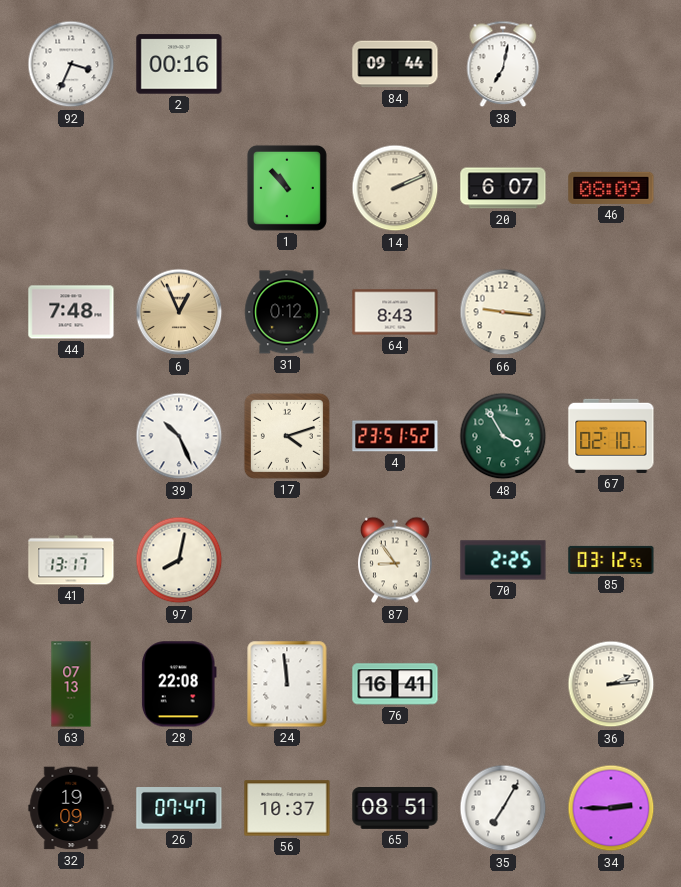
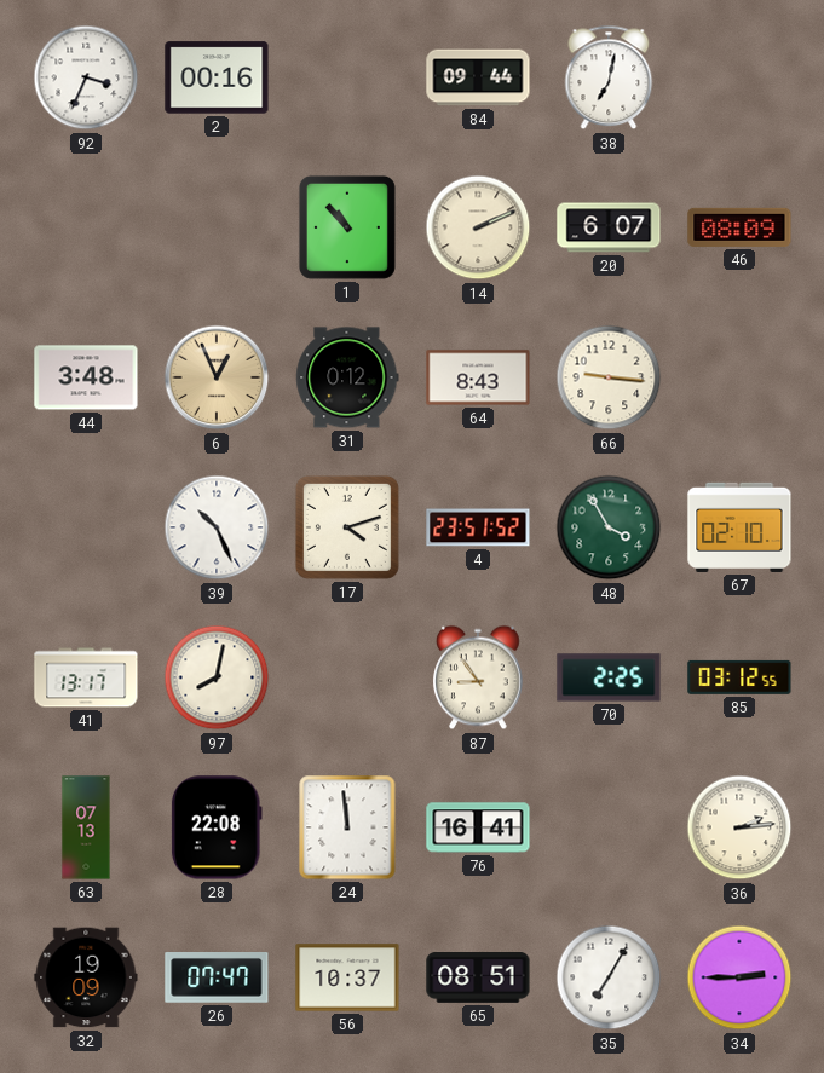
44: 7:48 -> 3:48
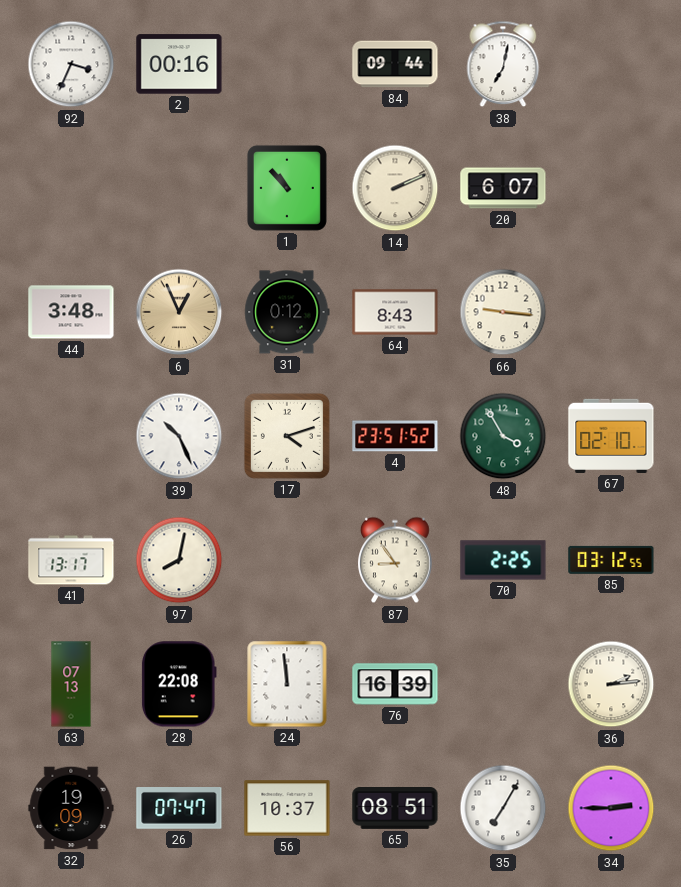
46: 08:09 -> none
76: 16:41 -> 16:39
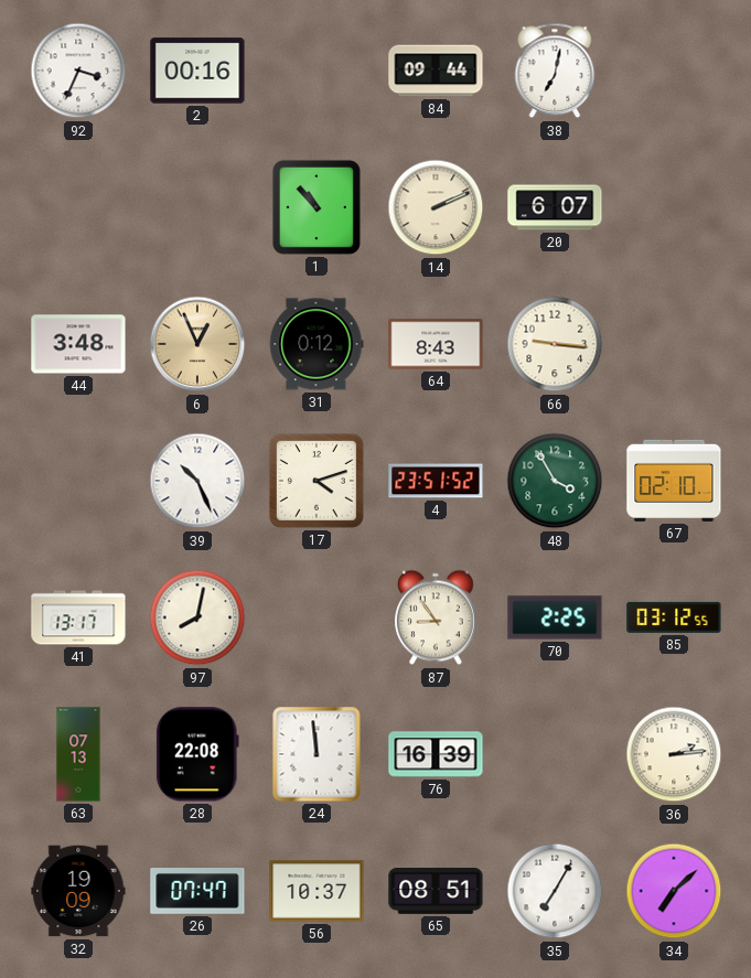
34: 2:45 -> 7:08
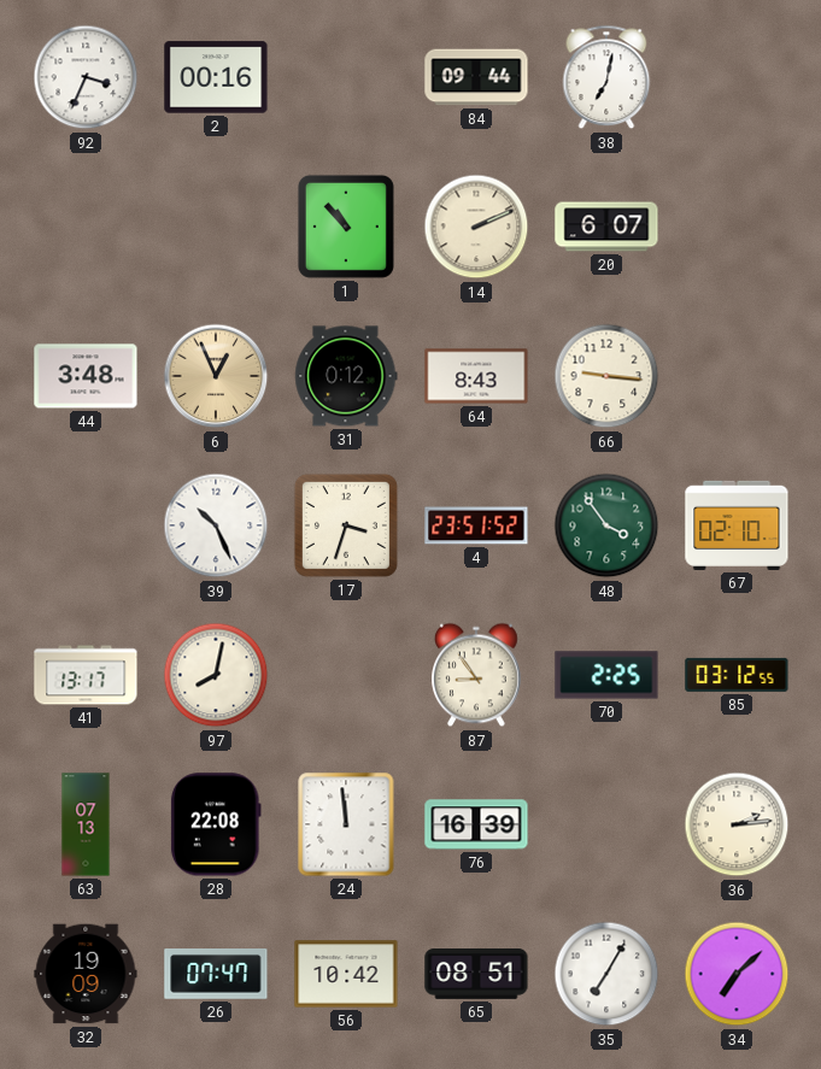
17: 4:12 -> 3:33
48: 3:55 -> 3:54
56: 10:37 -> 10:42
